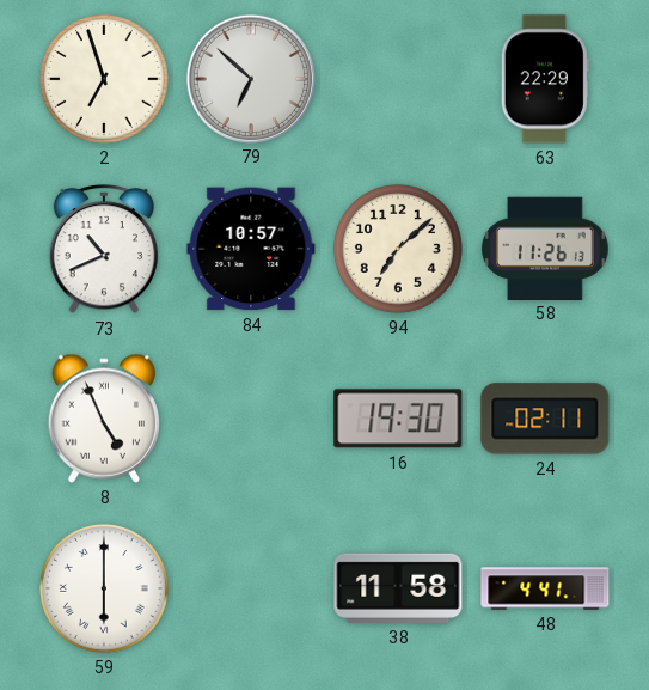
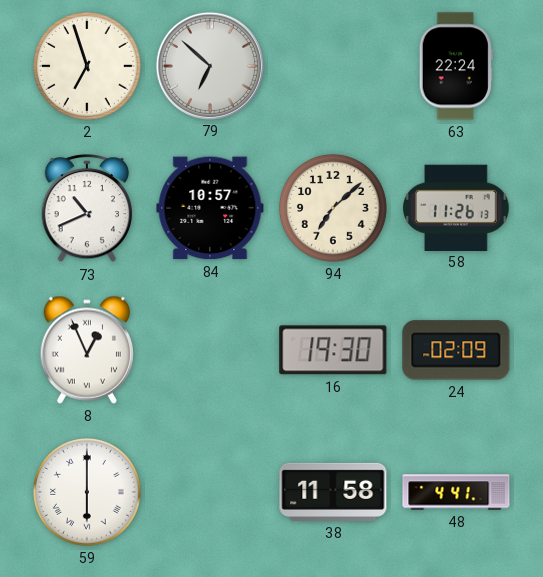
63: 22:29 -> 22:24
8: 4:56 -> 12:56
24: 02:11 -> 02:09
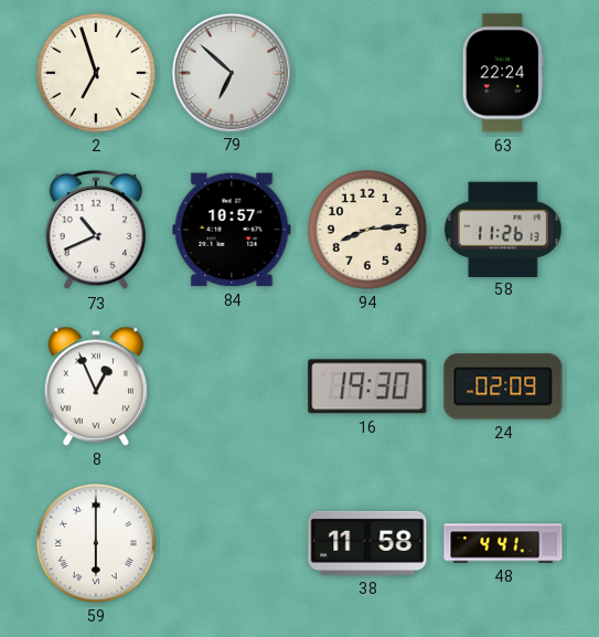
94: 7:08 -> 8:14
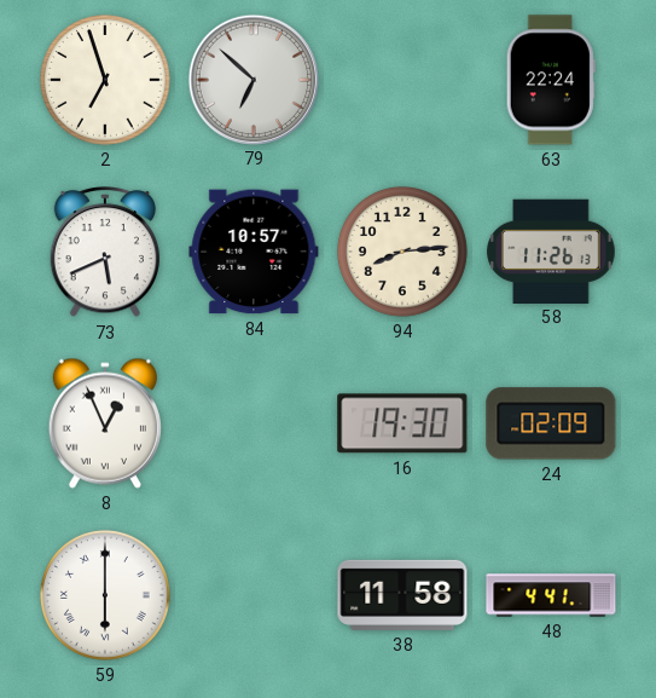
73: 10:41 -> 5:41
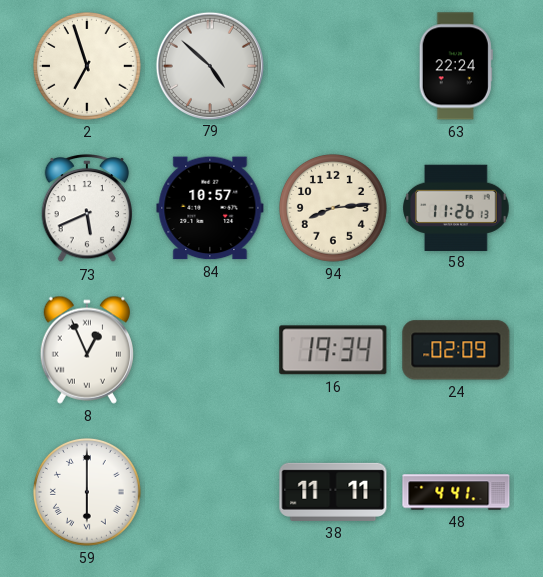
79: 6:52 -> 4:52
16: 19:30 -> 19:34
38: 11:58 -> 11:11
